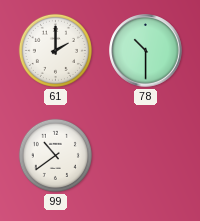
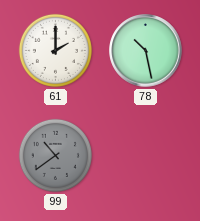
78: 10:30 -> 10:28
99 dial: white -> grey
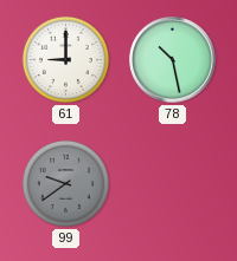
61: 2:00 -> 9:00
99: 10:39 -> 9:39
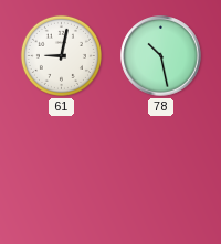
61: 9:00 -> 9:02
99: 9:39 -> none
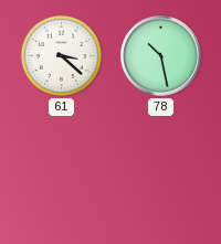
61: 9:02 -> 3:22
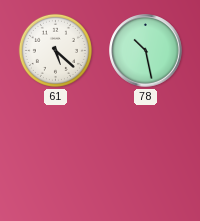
61: 3:22 -> 5:22
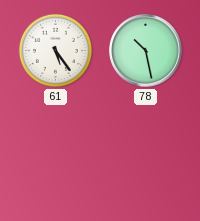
61: 5:22 -> 5:24
